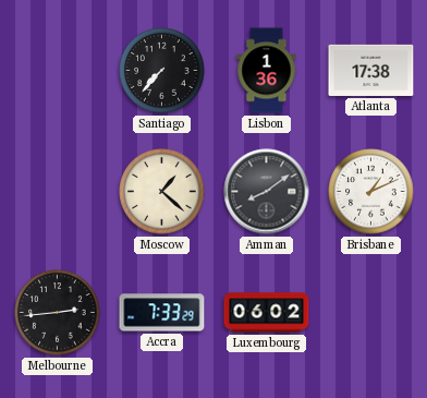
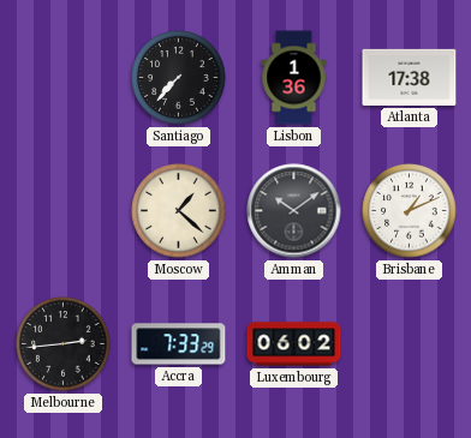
Amman: 8:09 -> 10:09
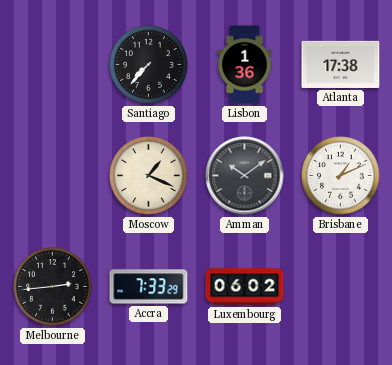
Moscow: 1:22 -> 1:19
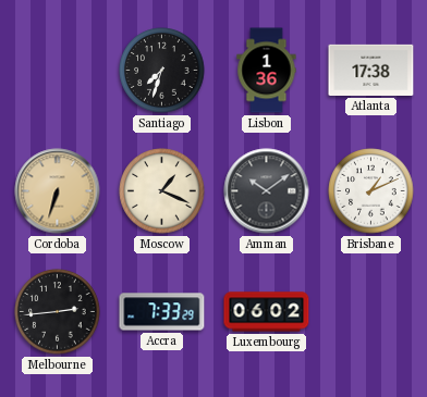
Santiago: 7:37 -> 7:33
Cordoba: none -> 6:33
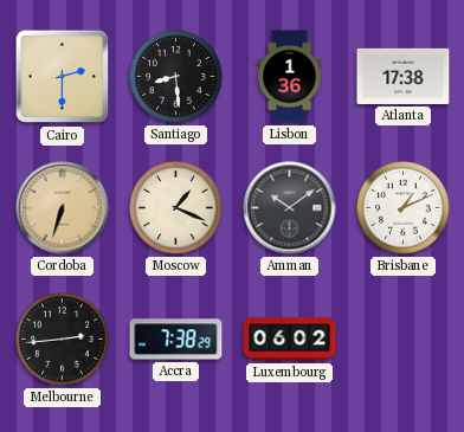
Cairo: none -> 2:30
Santiago: 7:33 -> 8:29
Accra: 7:33 -> 7:38
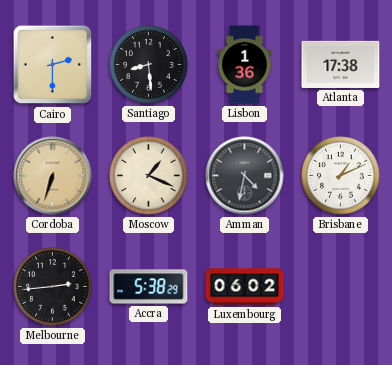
Amman: 10:09 -> 4:32
Accra: 7:38 -> 5:38
